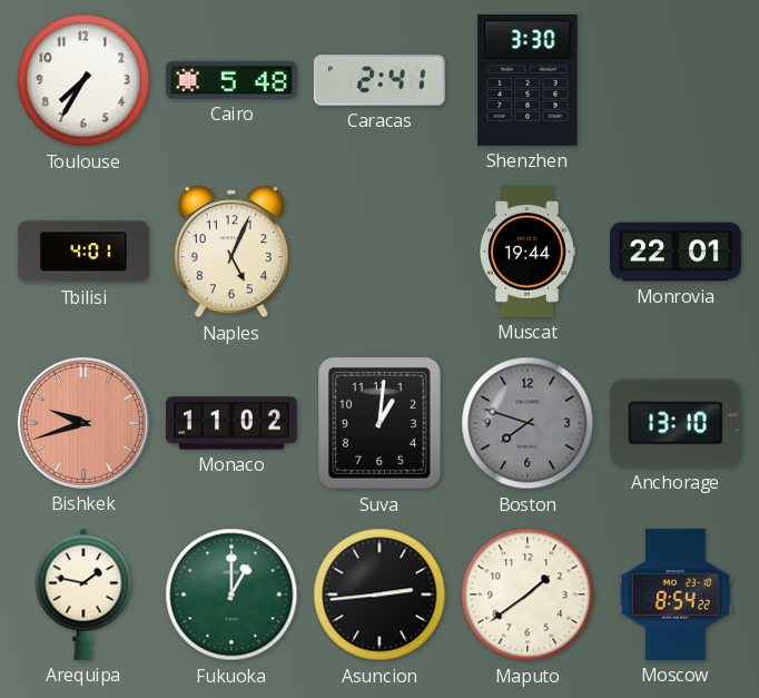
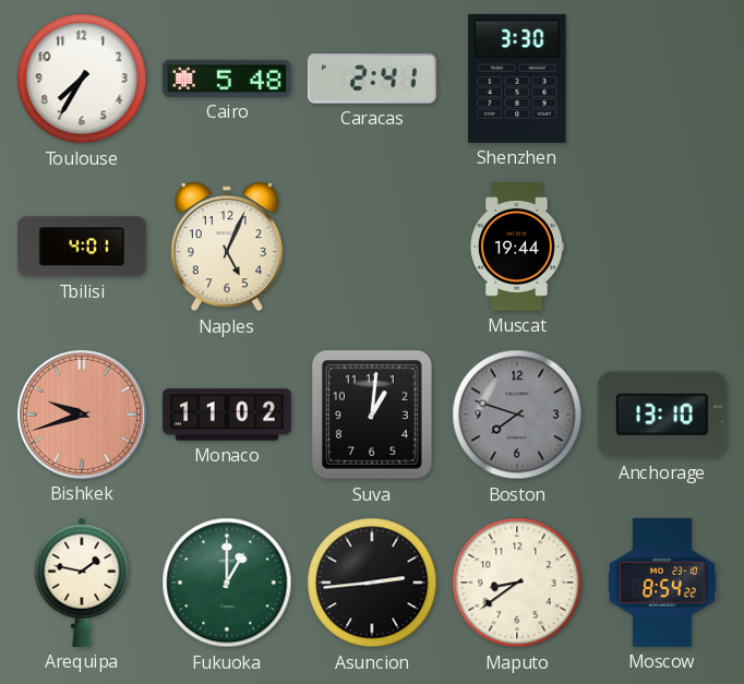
Monrovia: 22:01 -> none
Maputo: 1:39 -> 8:39
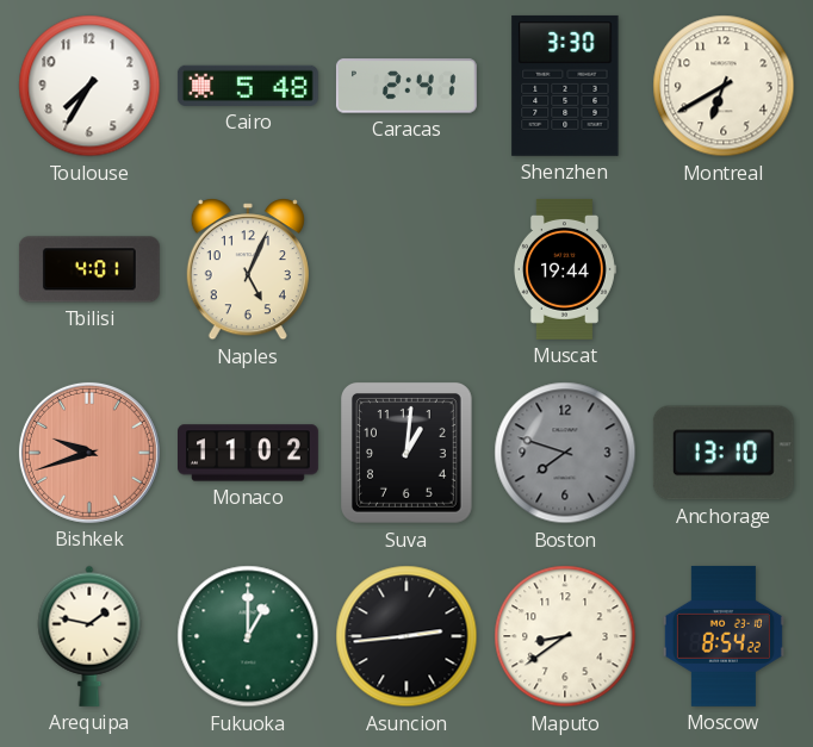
Montreal: none -> 6:40
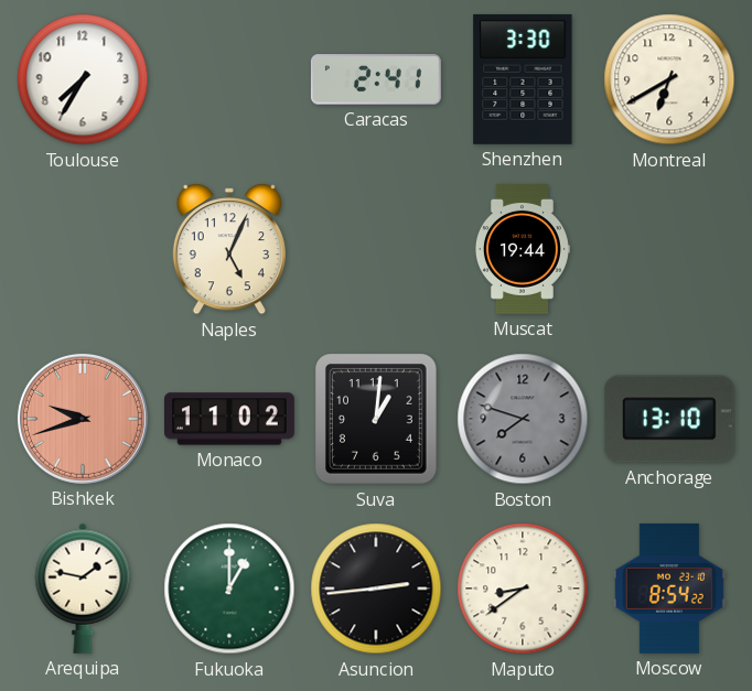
Cairo: 5:48 -> none
Tbilisi: 4:01 -> none
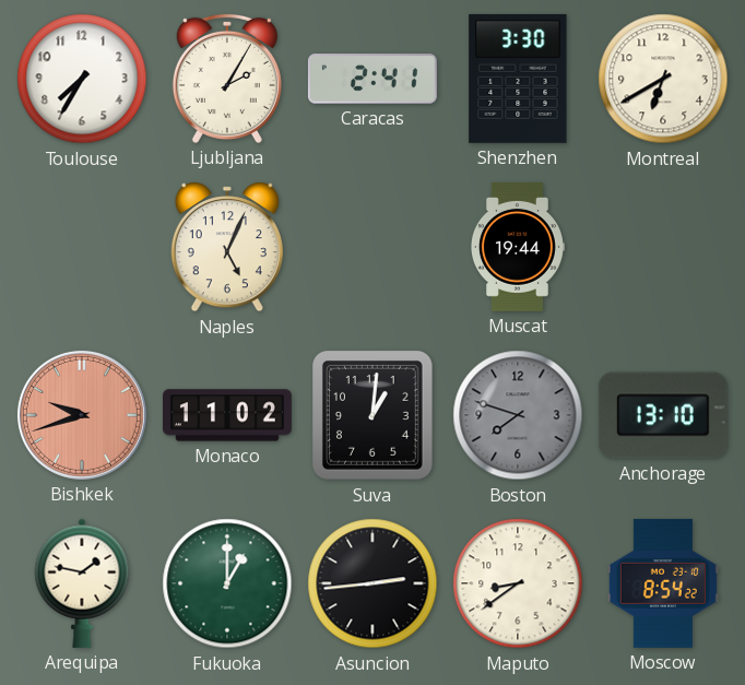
Ljubljana: none -> 2:05
